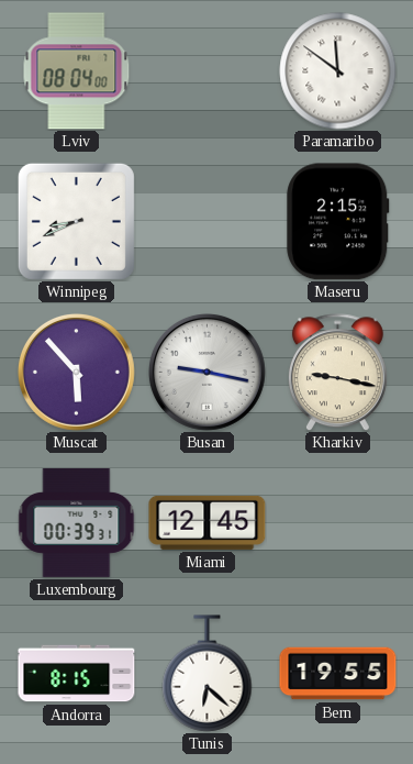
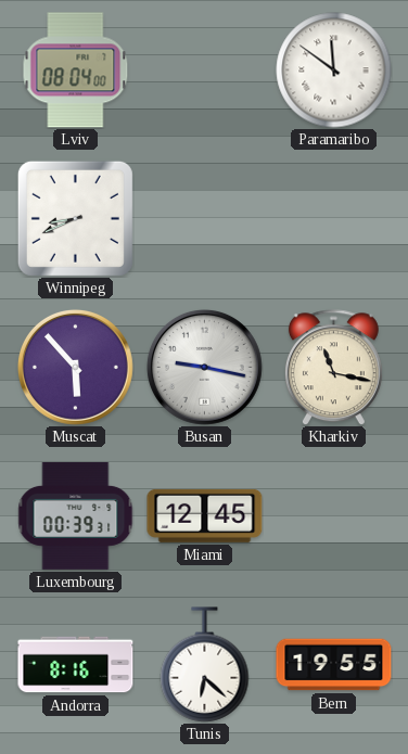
Maseru: 2:15 -> none
Kharkiv: 9:17 -> 11:17
Andorra: 8:15 -> 8:16
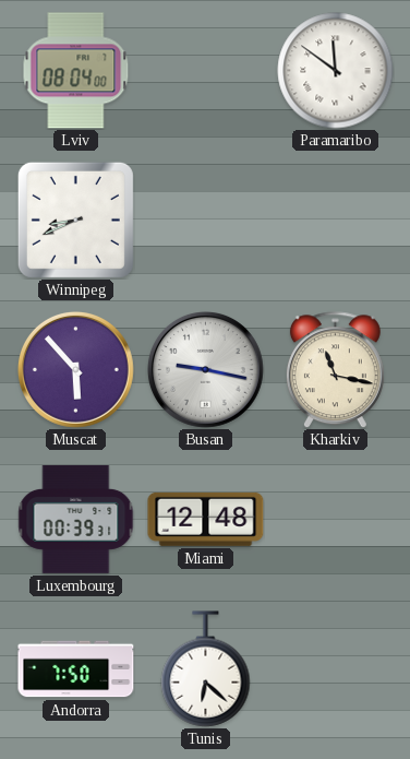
Miami: 12:45 -> 12:48
Andorra: 8:16 -> 7:50
Bern: 19:55 -> none
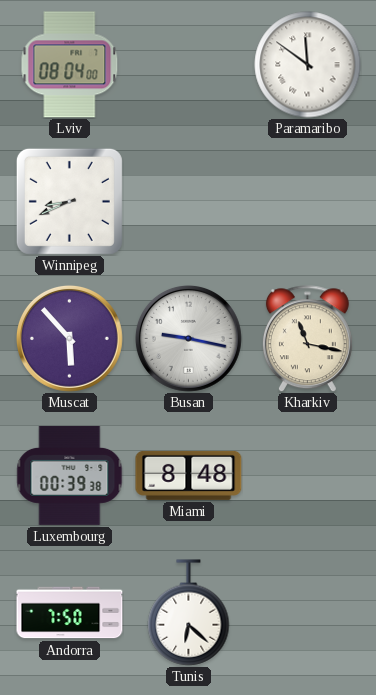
Luxembourg: 00:39:31 -> 00:39:38
Miami: 12:48 -> 8:48
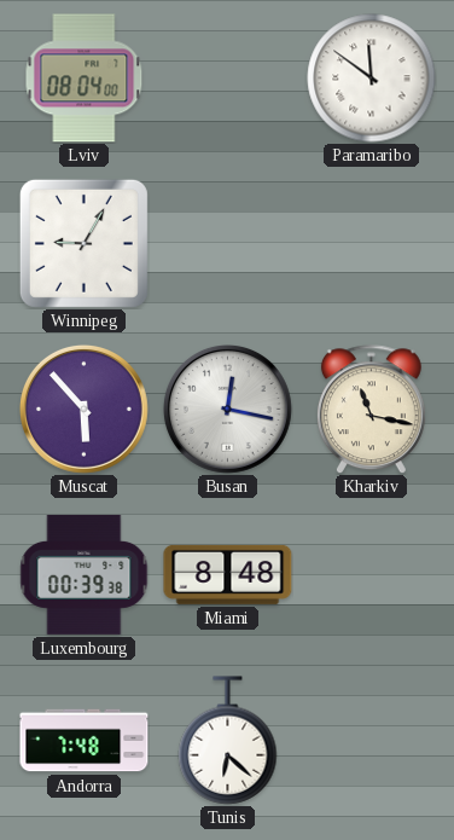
Winnipeg: 8:41 -> 9:05
Busan: 9:17 -> 12:17
Andorra: 7:50 -> 7:48
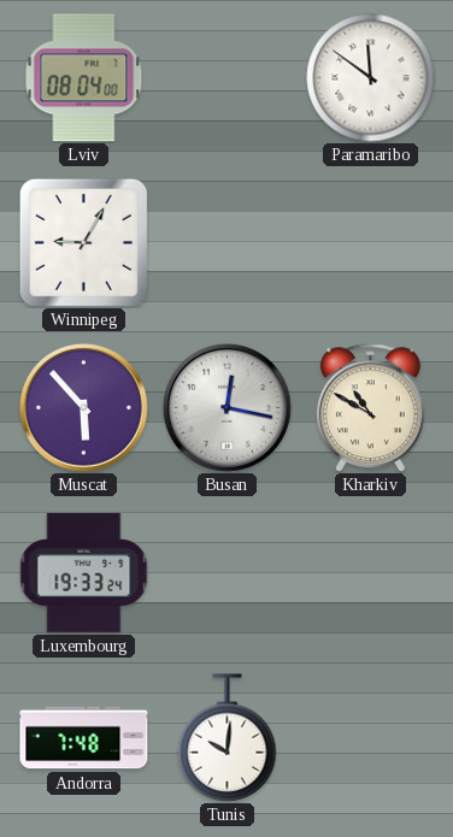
Kharkiv: 11:17 -> 10:50
Luxembourg: 00:39 -> 19:33
Miami: 8:48 -> none
Tunis: 6:22 -> 10:01
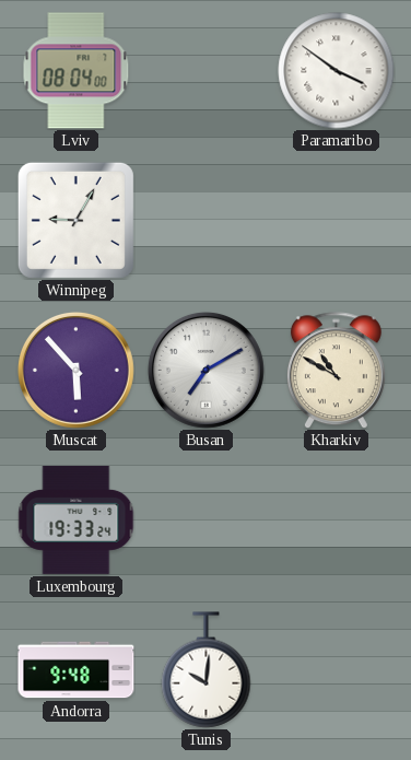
Paramaribo: 11:51 -> 3:51
Busan: 12:17 -> 7:10
Andorra: 7:48 -> 9:48
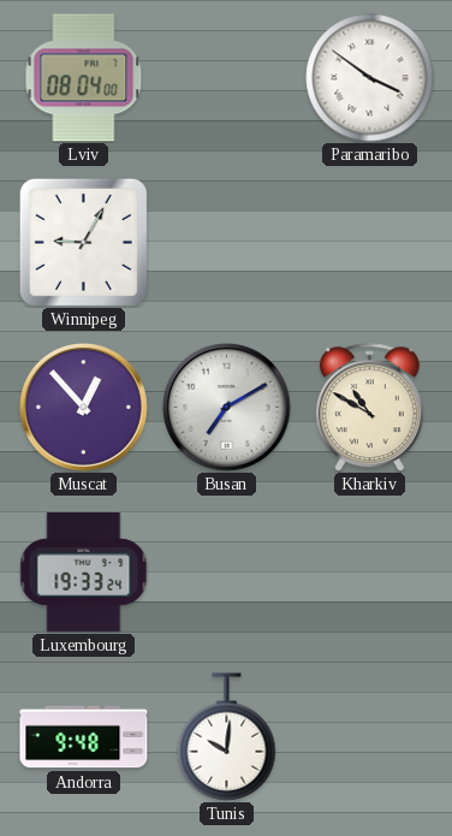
Muscat: 5:53 -> 12:53
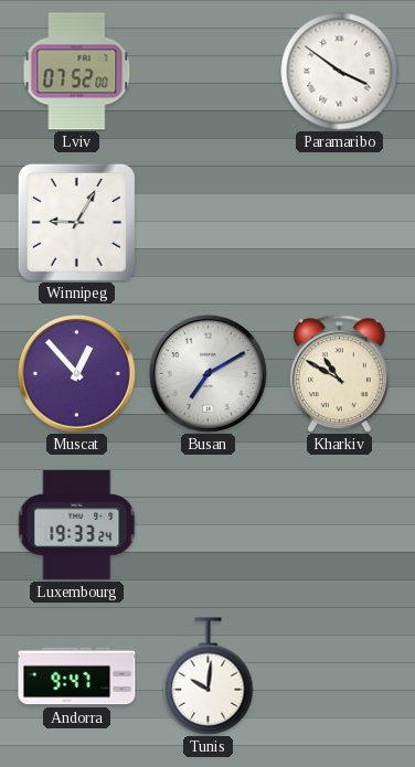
Lviv: 08:04 -> 07:52
Andorra: 9:48 -> 9:47
